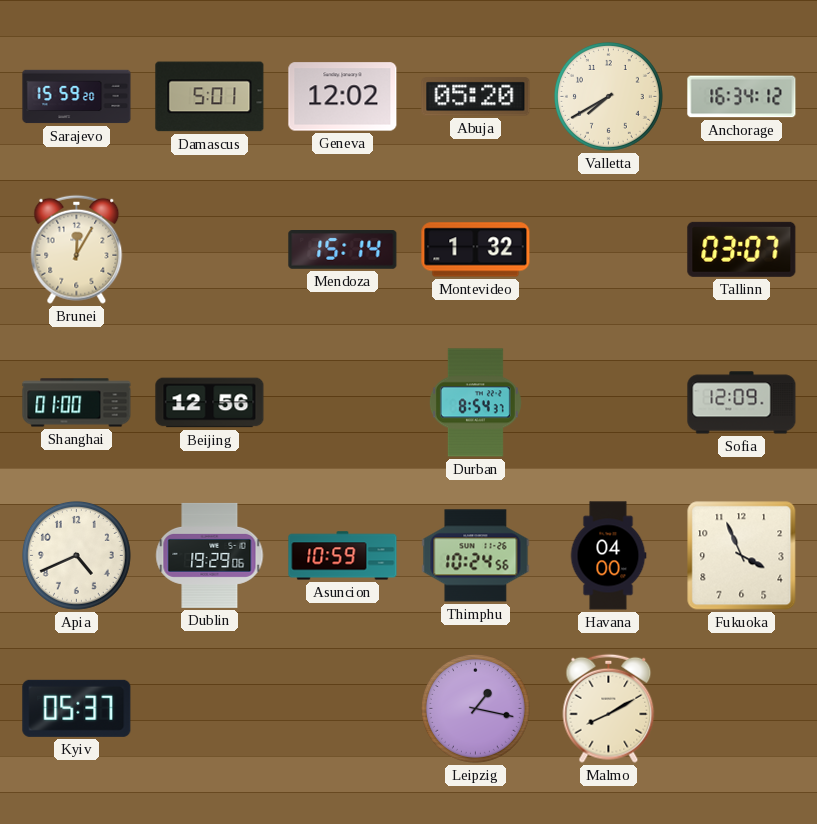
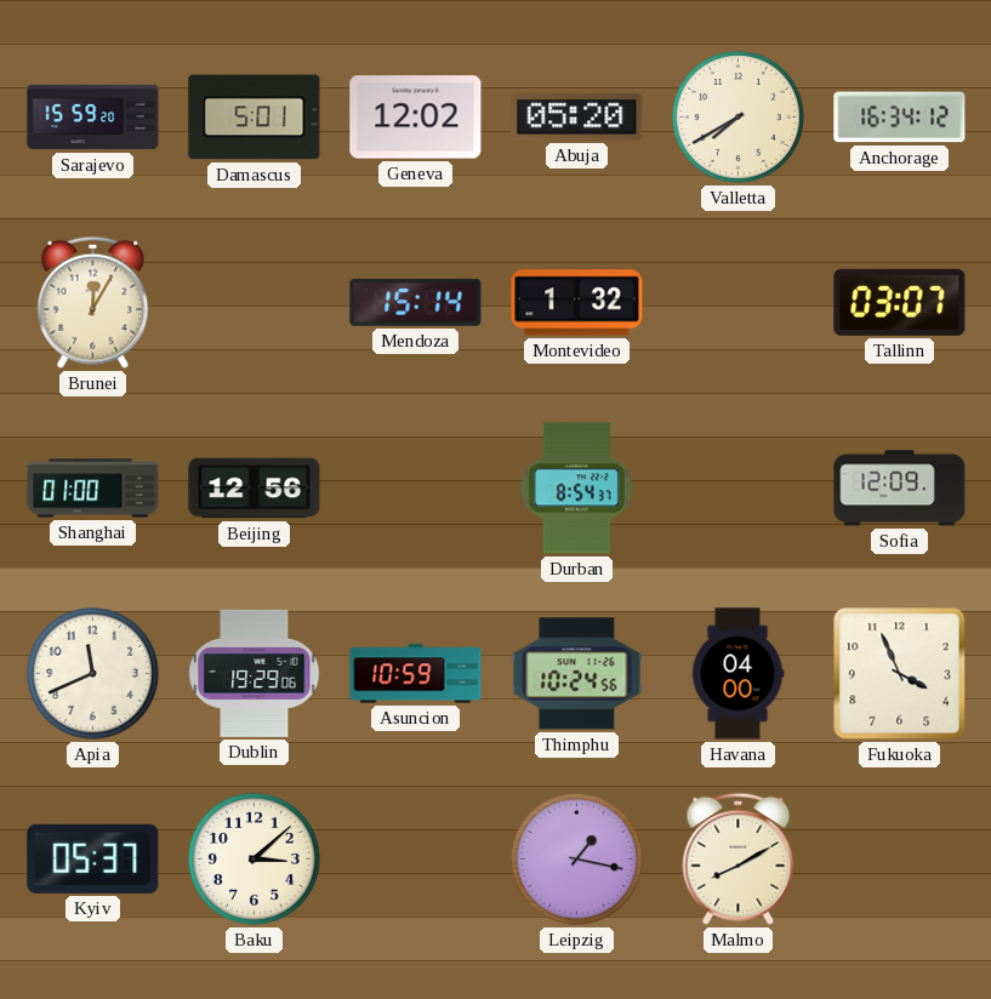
Apia: 4:41 -> 11:41
Baku: none -> 3:08
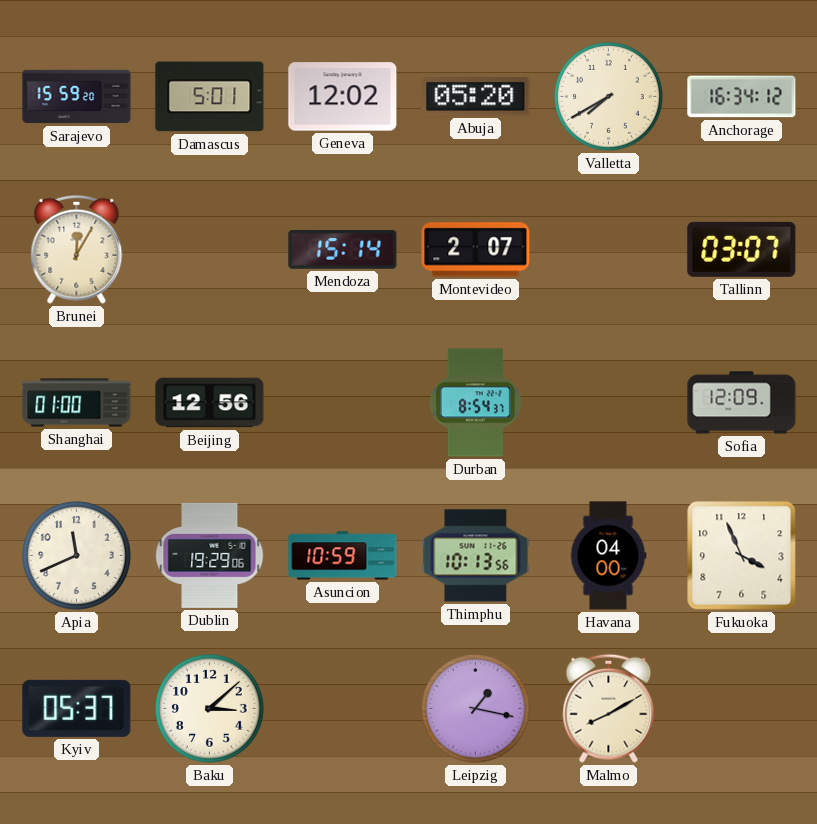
Montevideo: 1:32 -> 2:07
Thimphu: 10:24 -> 10:13
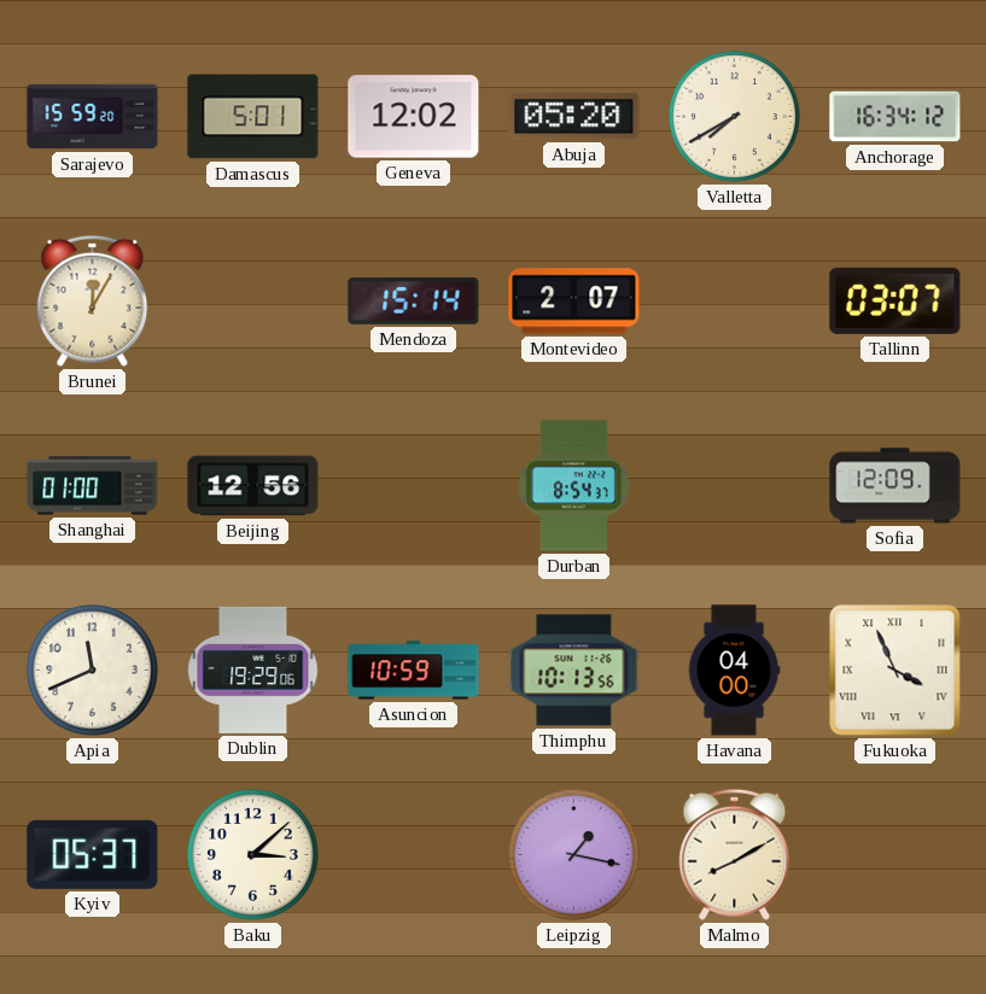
Fukuoka numerals: Arabic -> Roman
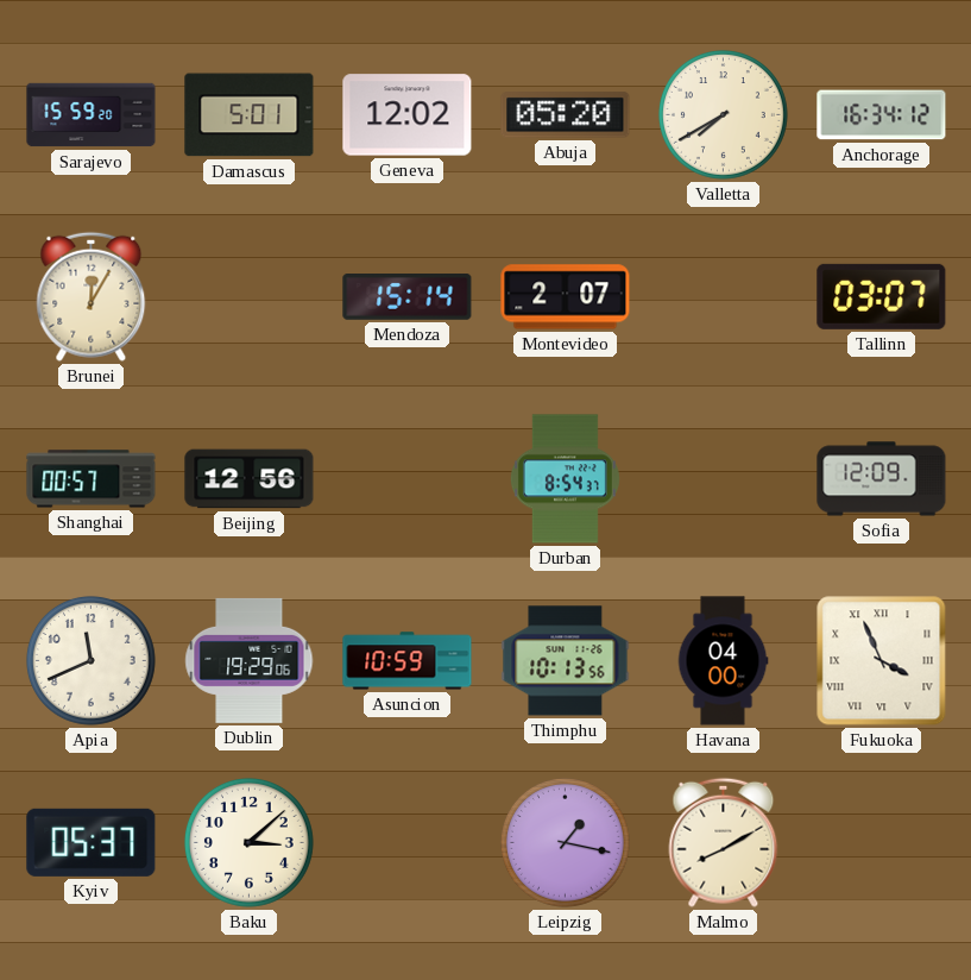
Shanghai: 01:00 -> 00:57
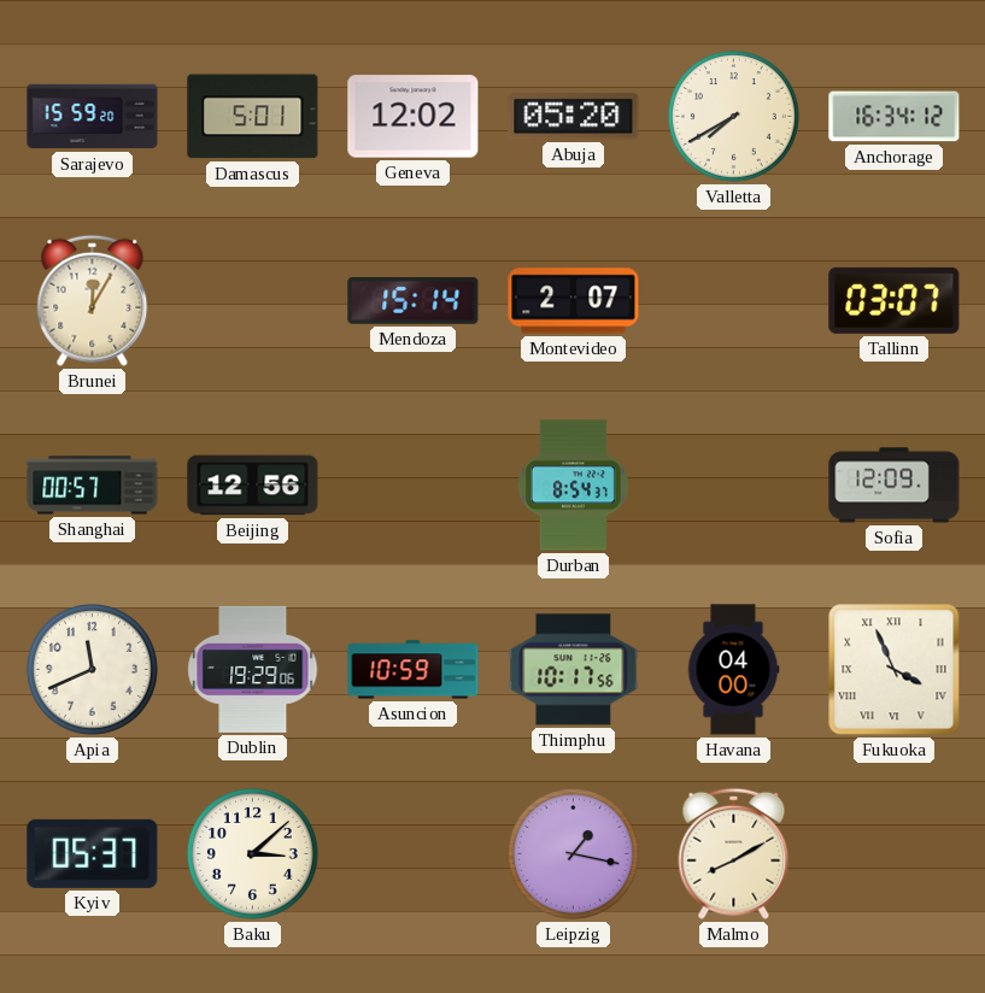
Thimphu: 10:13 -> 10:17
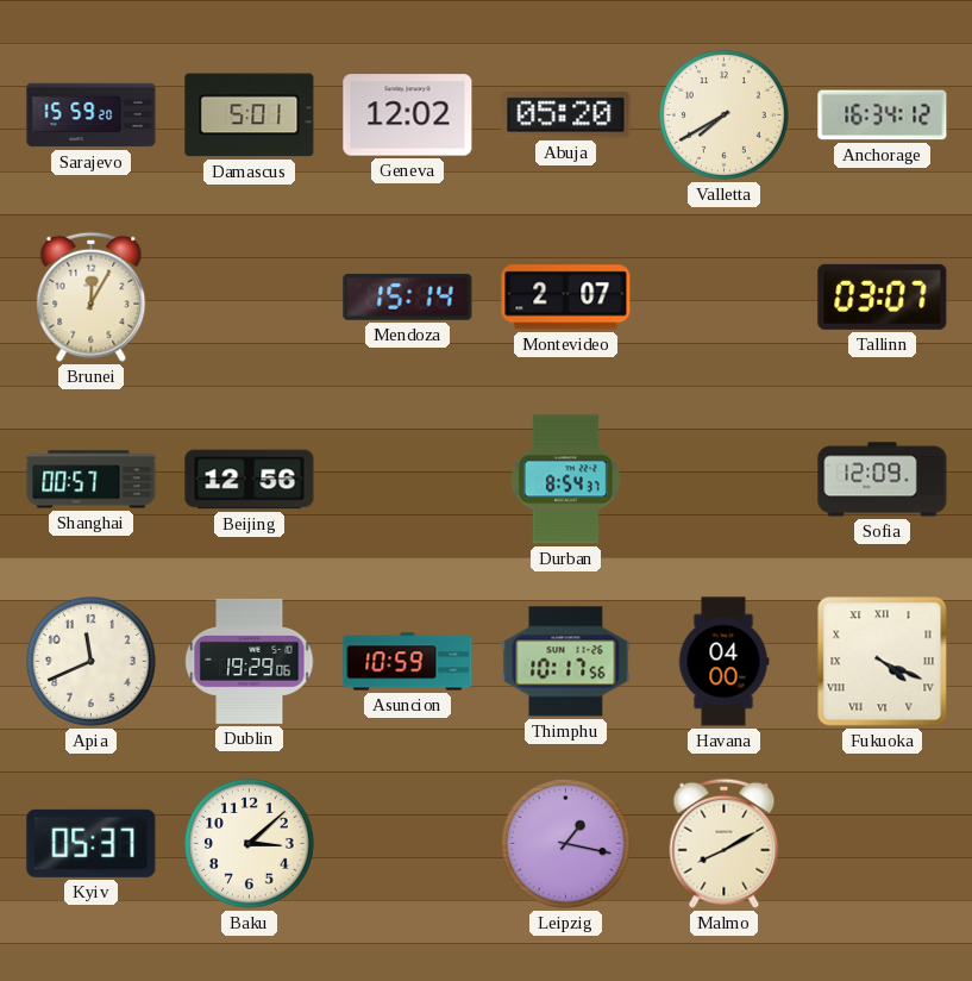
Fukuoka: 3:56 -> 4:19
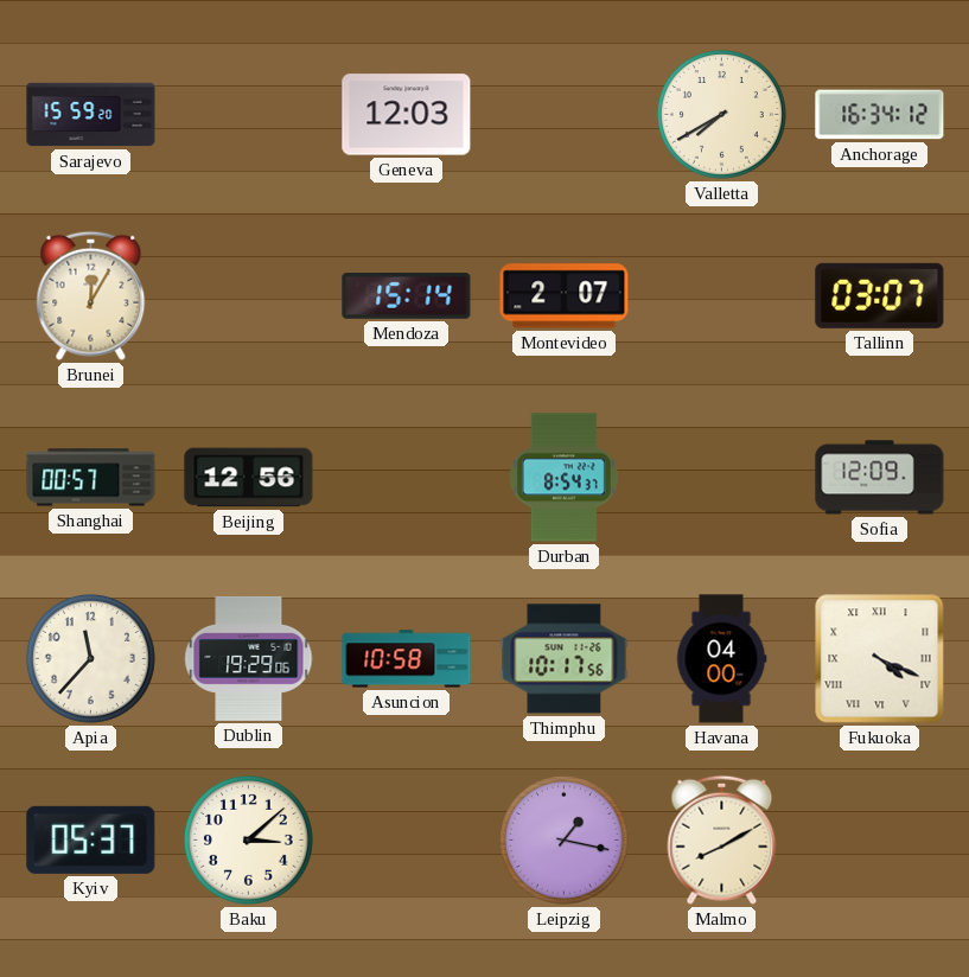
Damascus: 5:01 -> none
Geneva: 12:02 -> 12:03
Abuja: 05:20 -> none
Apia: 11:41 -> 11:37
Asuncion: 10:59 -> 10:58
